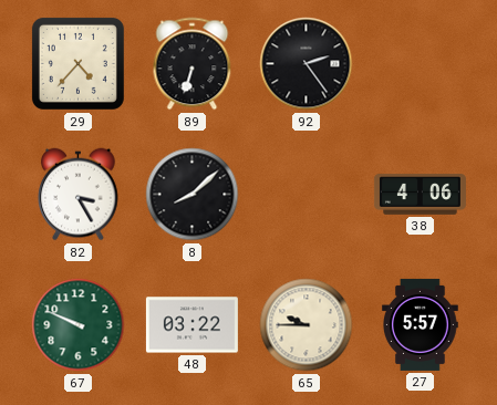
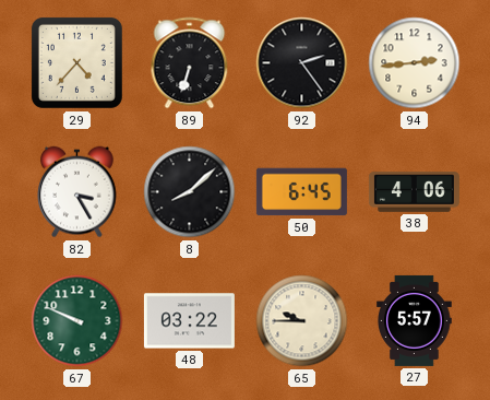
94: none -> 2:44
50: none -> 6:45
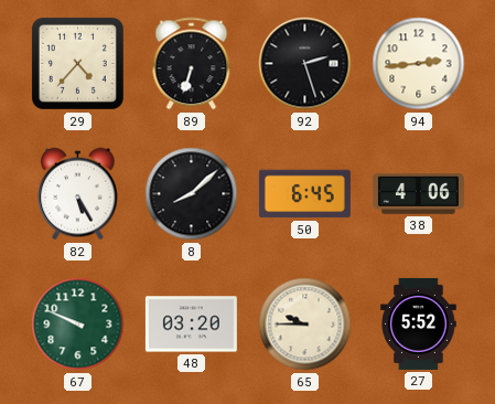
92: 2:24 -> 2:27
82: 3:25 -> 5:25
48: 03:22 -> 03:20
27: 5:57 -> 5:52
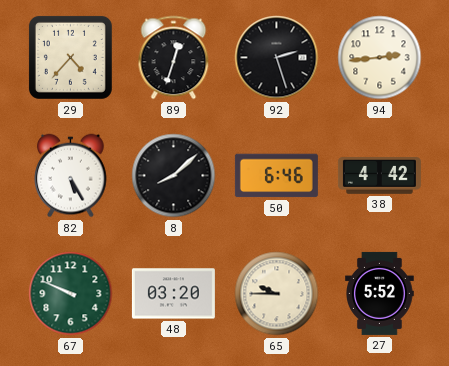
89: 6:33 -> 12:33
50: 6:45 -> 6:46
38: 4:06 -> 4:42
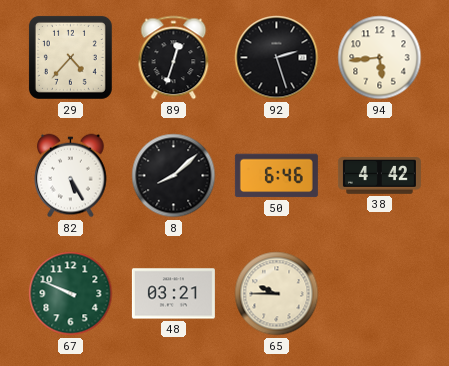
94: 2:44 -> 5:44
48: 03:20 -> 03:21
27: 5:52 -> none
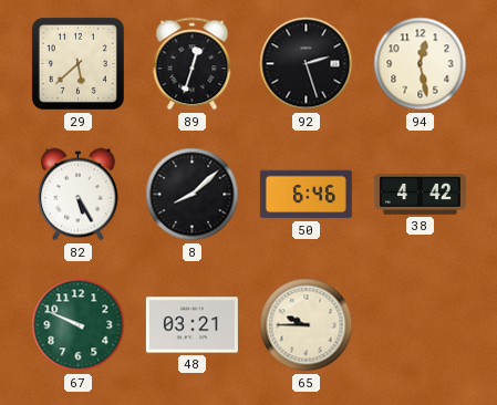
29: 4:37 -> 5:38
94: 5:44 -> 12:28
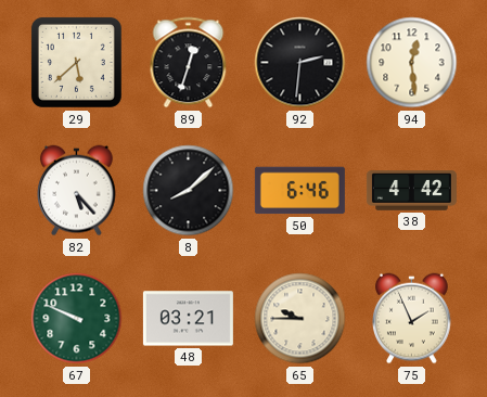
92: 2:27 -> 2:31
94: 12:28 -> 12:29
82: 5:25 -> 5:23
75: none -> 1:56
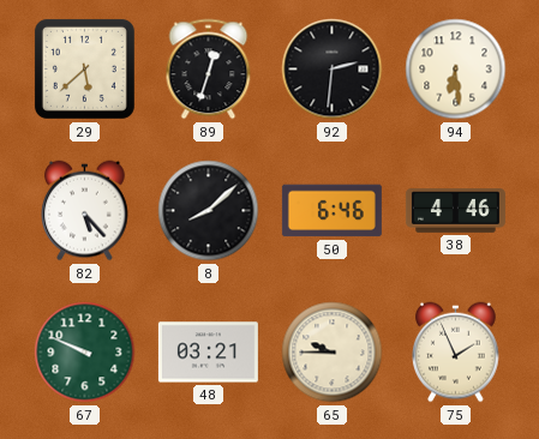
94: 12:29 -> 6:29
38: 4:42 -> 4:46
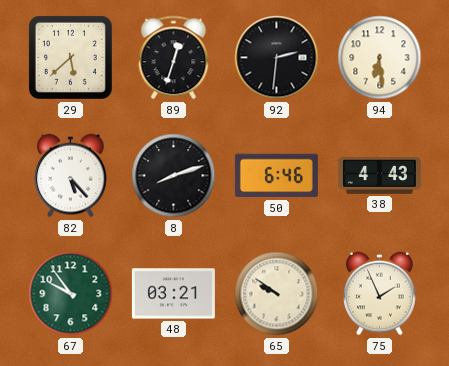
8: 8:08 -> 8:12
38: 4:46 -> 4:43
67: 9:49 -> 9:54
65: 9:45 -> 9:51
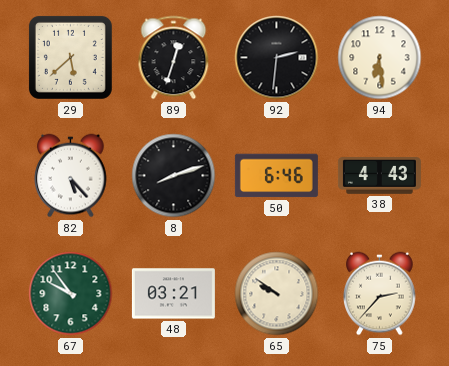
75: 1:56 -> 2:37
